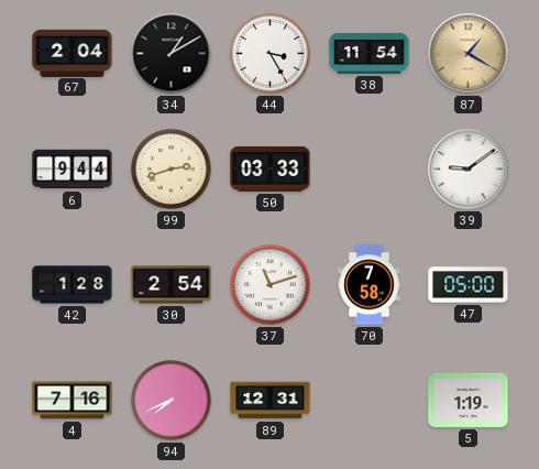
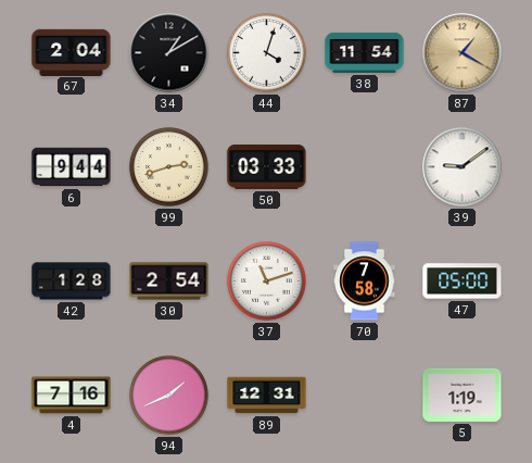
44: 3:25 -> 4:03
94: 7:41 -> 1:41
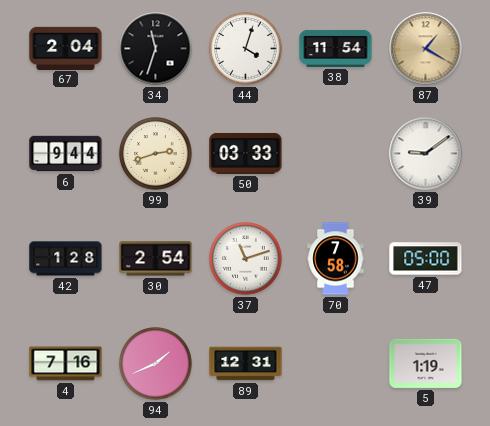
34: 1:10 -> 11:33
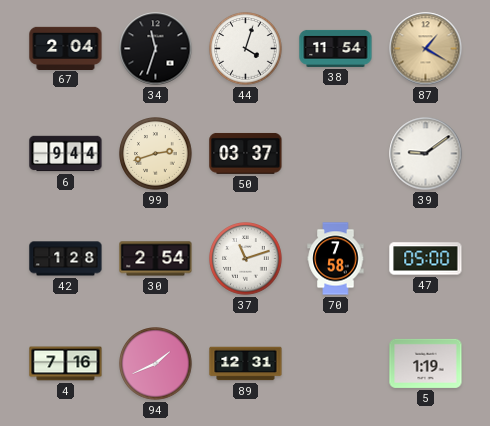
50: 03:33 -> 03:37
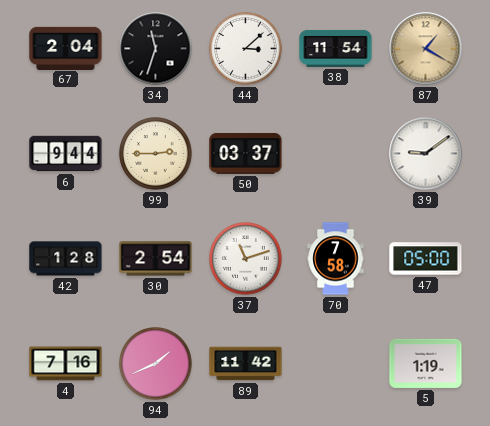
44: 4:03 -> 3:08
99: 2:42 -> 2:45
89: 12:31 -> 11:42
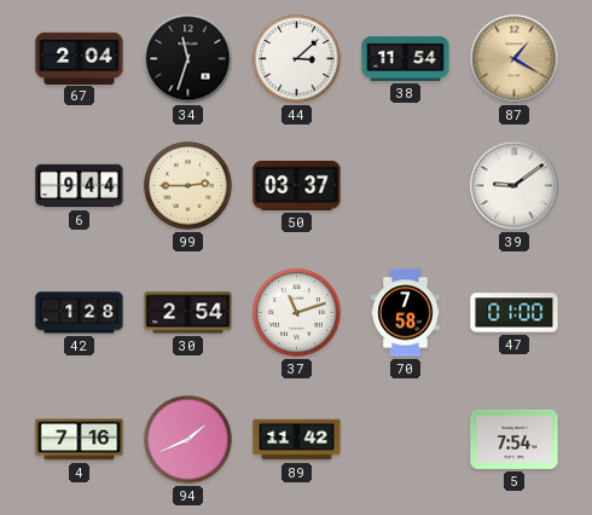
47: 05:00 -> 01:00
5: 1:19 -> 7:54
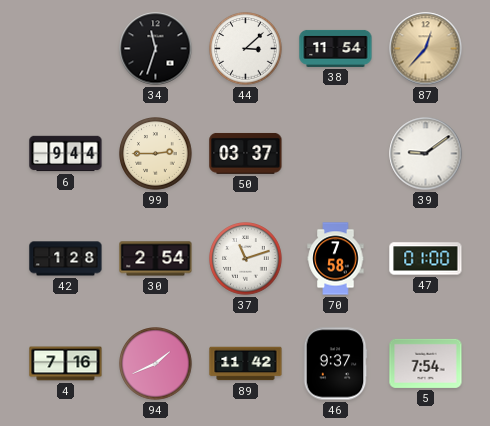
67: 2:04 -> none
87: 1:20 -> 12:37
46: none -> 9:37
